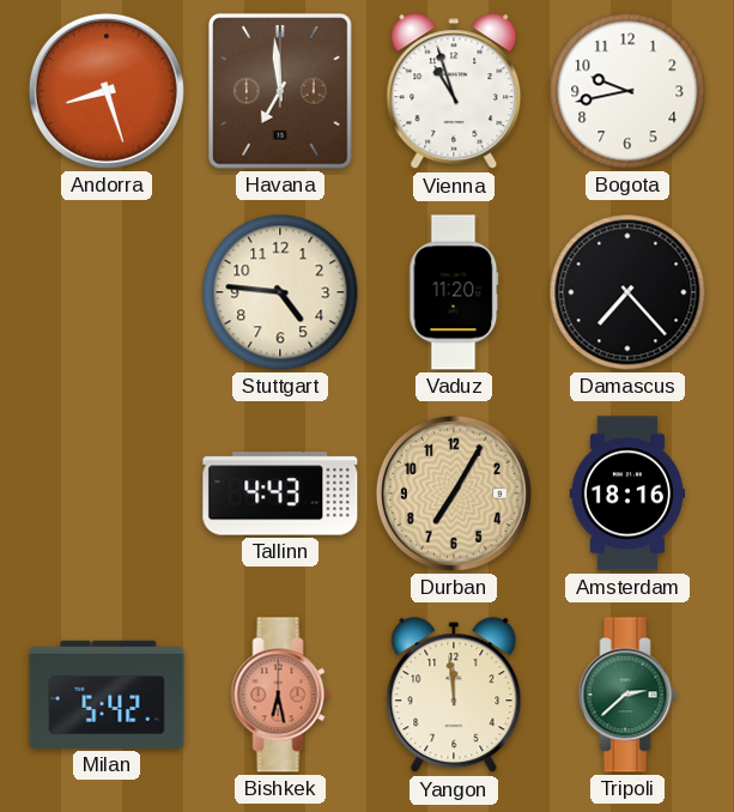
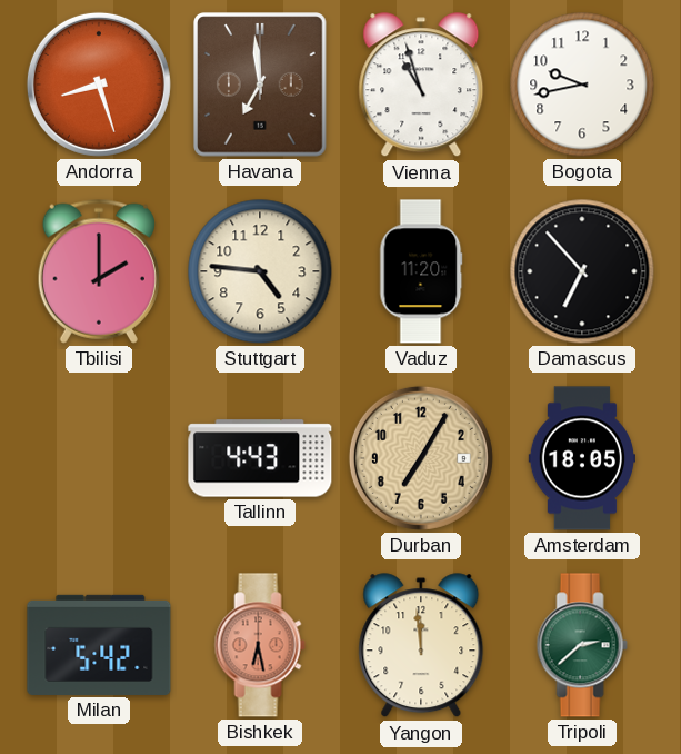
Tbilisi: none -> 2:00
Damascus: 7:23 -> 6:53
Amsterdam: 18:16 -> 18:05
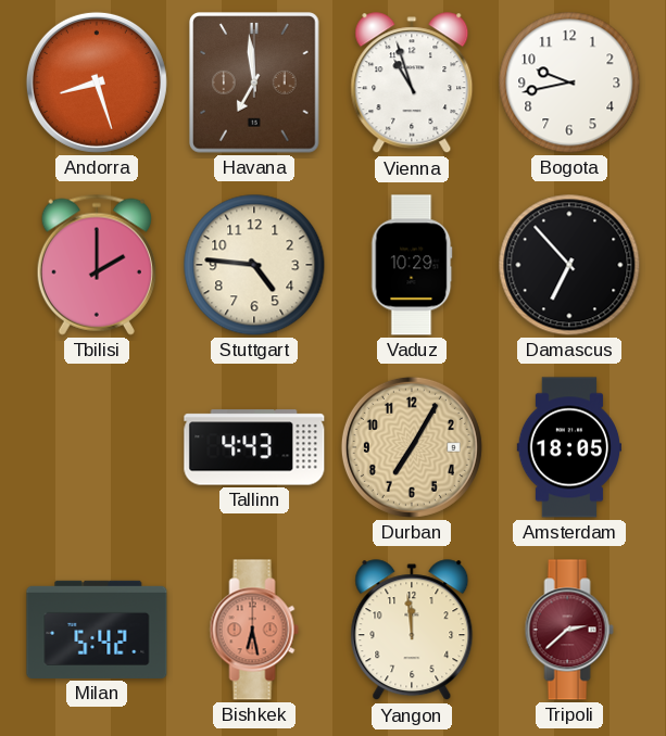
Vaduz: 11:20 -> 10:29
Tripoli dial: green -> burgundy
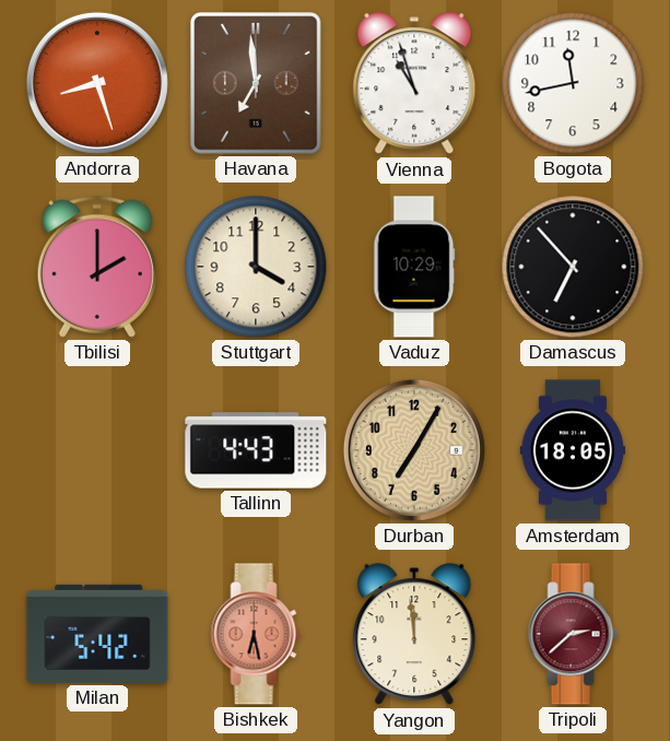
Bogota: 9:43 -> 11:43
Stuttgart: 4:46 -> 4:00
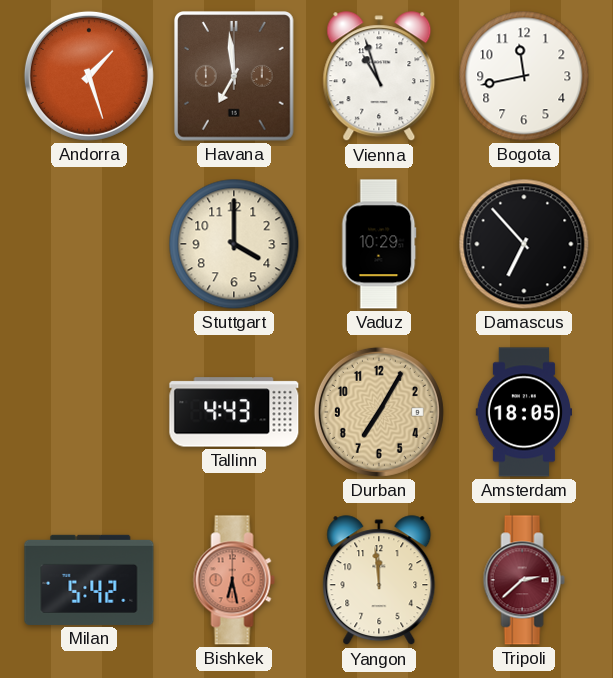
Andorra: 8:27 -> 1:27
Tbilisi: 2:00 -> none
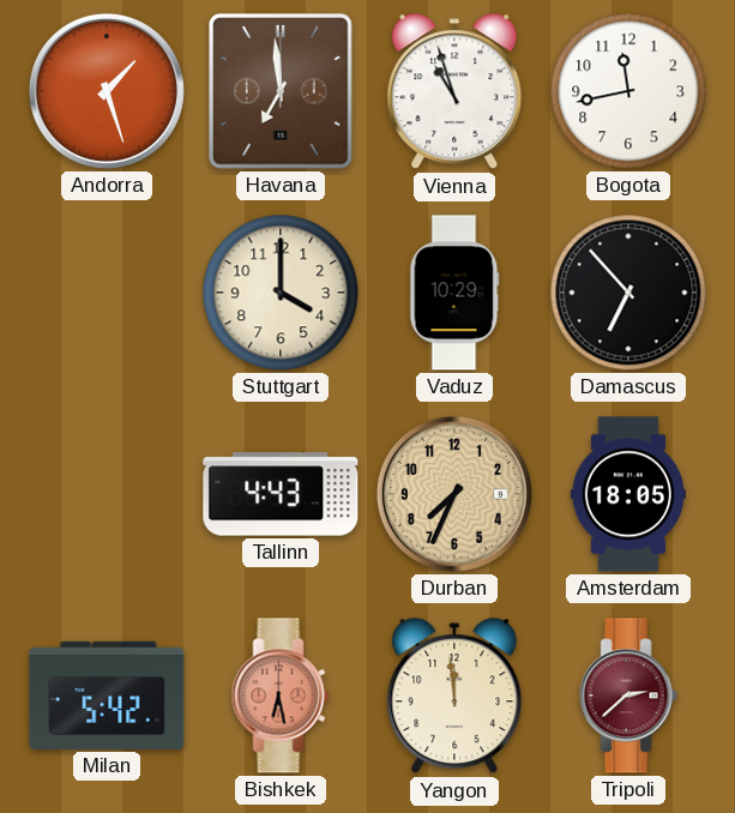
Durban: 7:05 -> 7:34
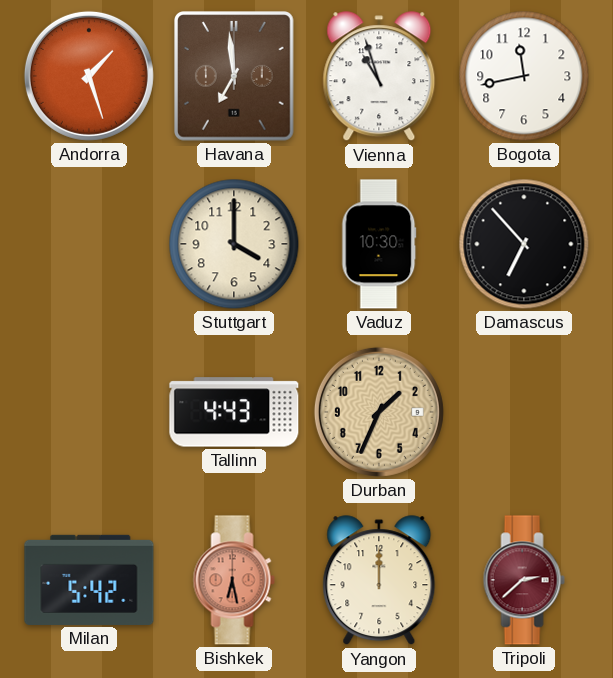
Vaduz: 10:29 -> 10:30
Durban: 7:34 -> 1:34
Amsterdam: 18:05 -> none
Yangon: 11:59 -> 12:00
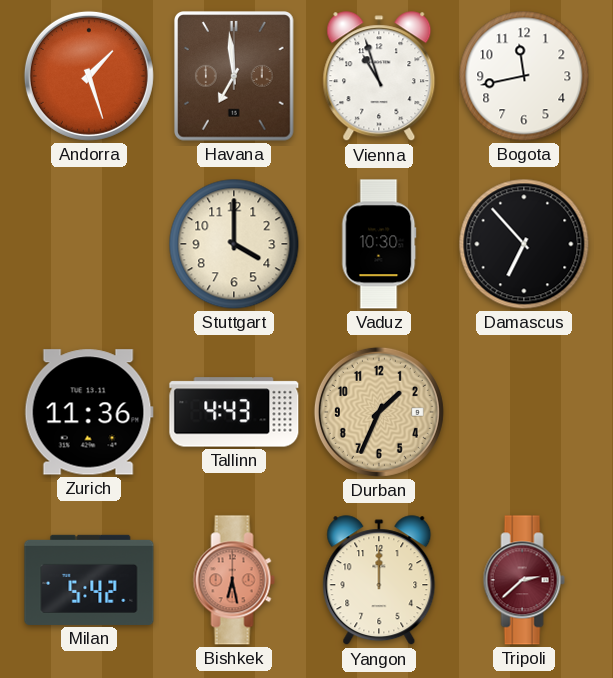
Zurich: none -> 11:36
